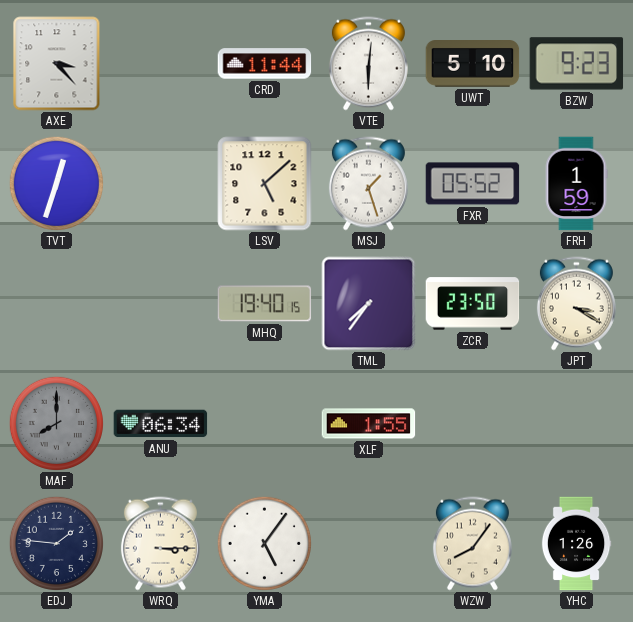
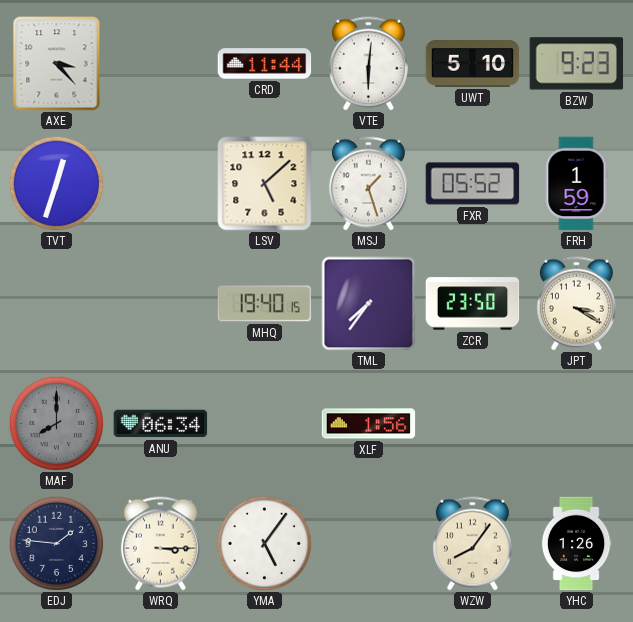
XLF: 1:55 -> 1:56
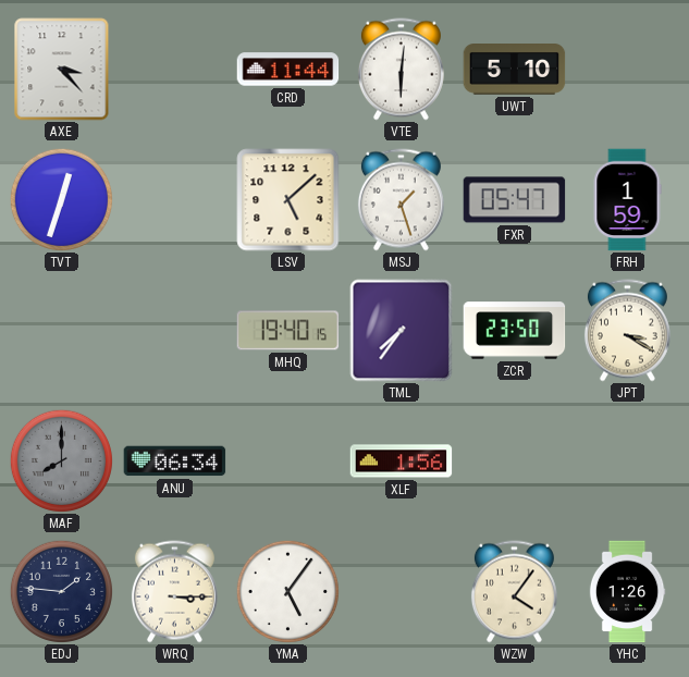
BZW: 9:23 -> none
FXR: 05:52 -> 05:47
WZW: 8:06 -> 4:06
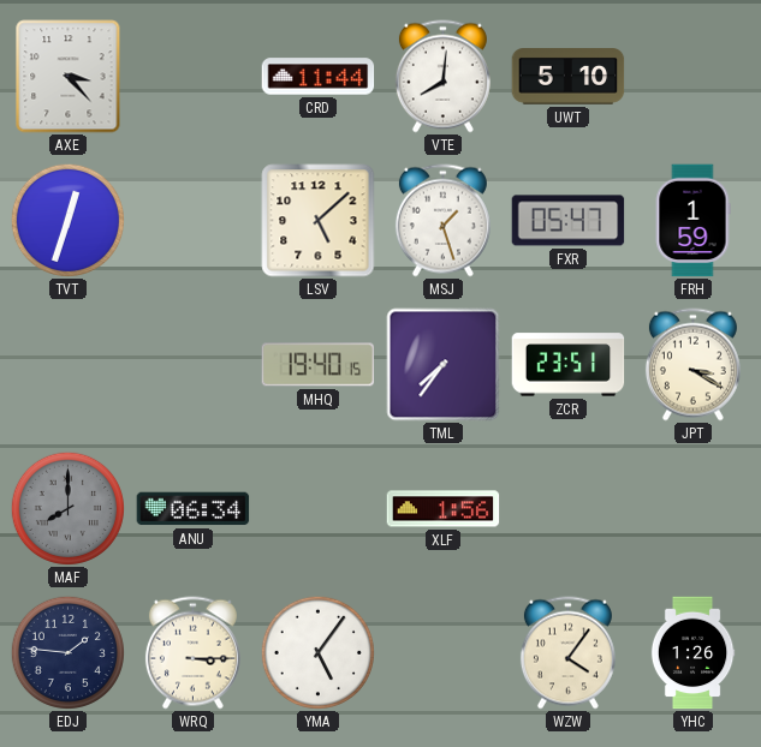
VTE: 6:01 -> 8:01
ZCR: 23:50 -> 23:51
